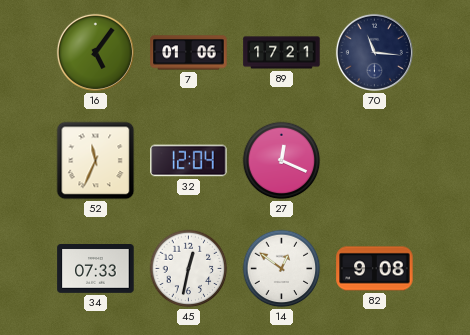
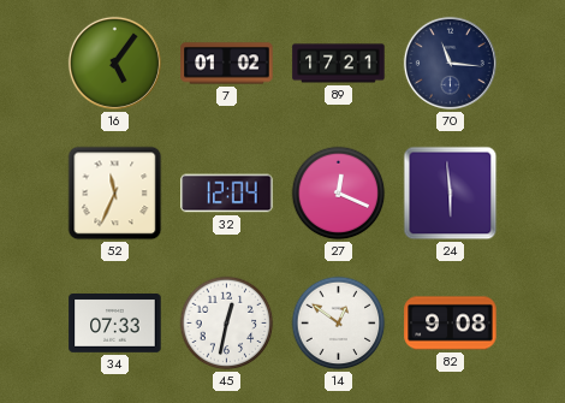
7: 01:06 -> 01:02
24: none -> 5:59
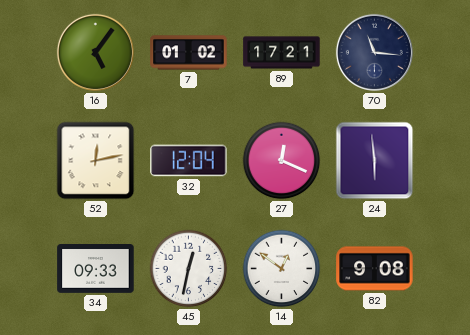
52: 11:34 -> 12:13
34: 07:33 -> 09:33
